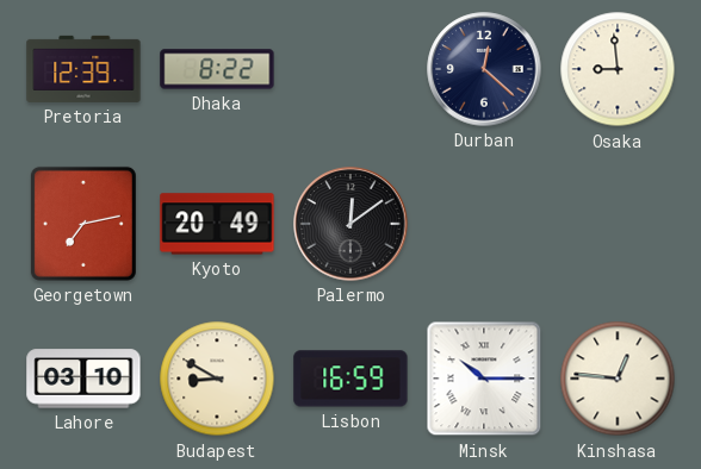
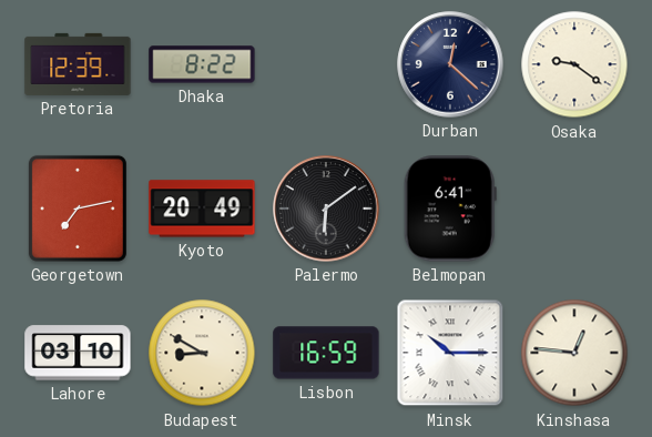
Osaka: 8:59 -> 9:21
Palermo: 12:09 -> 6:09
Belmopan: none -> 6:41
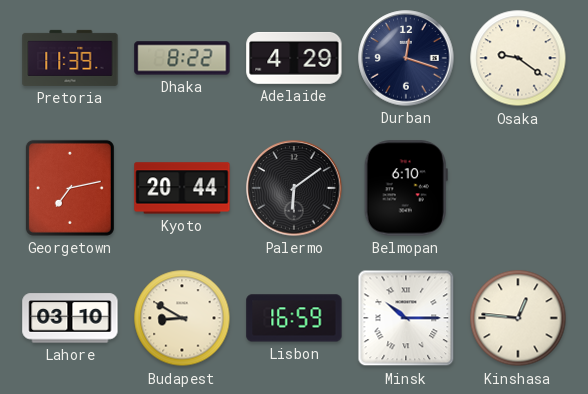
Pretoria: 12:39 -> 11:39
Adelaide: none -> 4:29
Durban: 12:22 -> 12:18
Kyoto: 20:49 -> 20:44
Belmopan: 6:41 -> 6:10
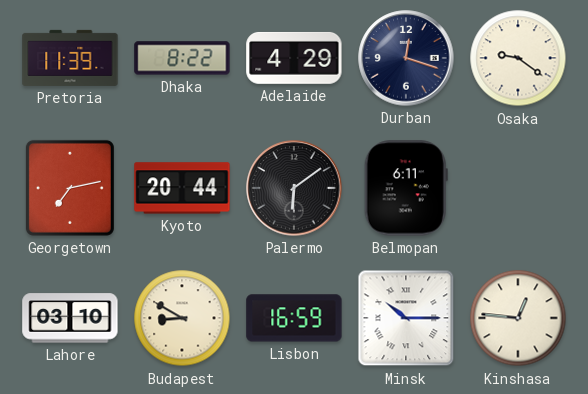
Belmopan: 6:10 -> 6:11
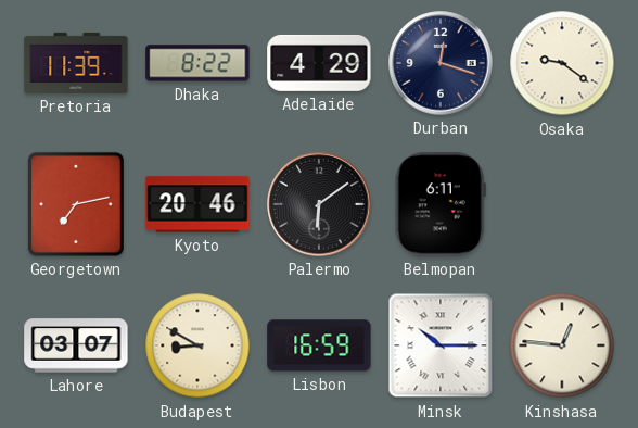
Kyoto: 20:44 -> 20:46
Lahore: 03:10 -> 03:07
